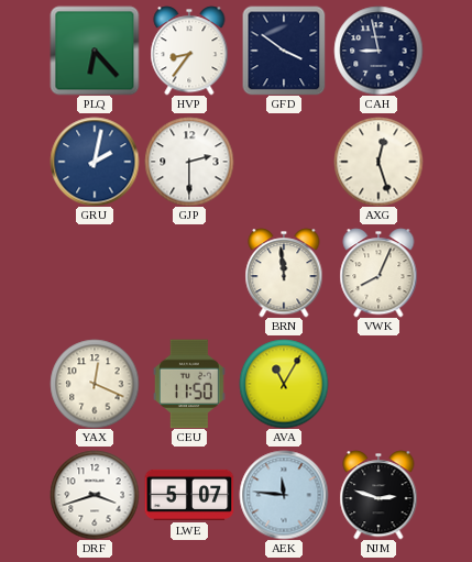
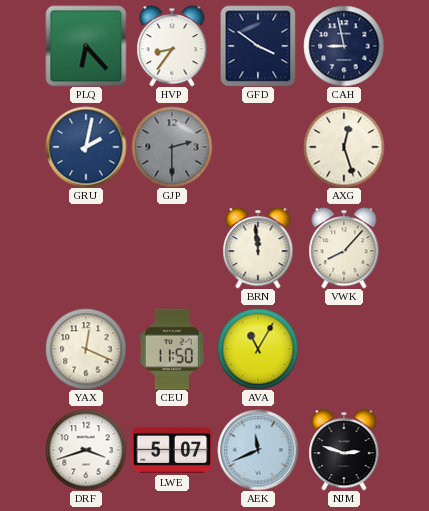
GJP dial: white -> grey
VWK: 8:04 -> 8:07
AEK: 11:46 -> 11:41
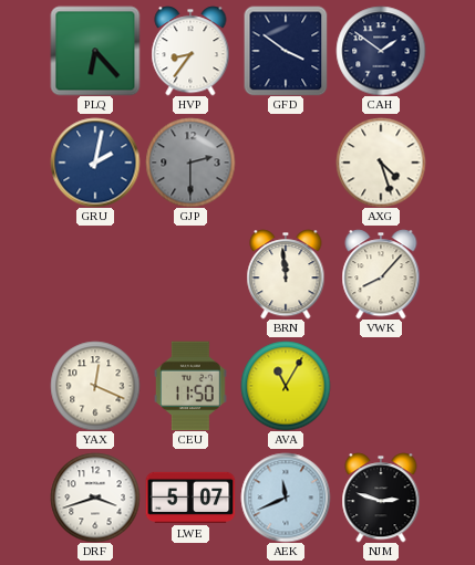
CAH: 8:58 -> 1:51
AXG: 12:27 -> 4:27
